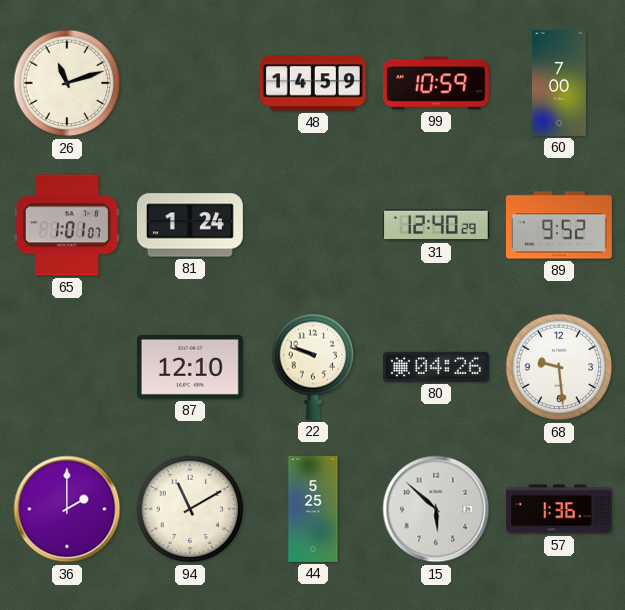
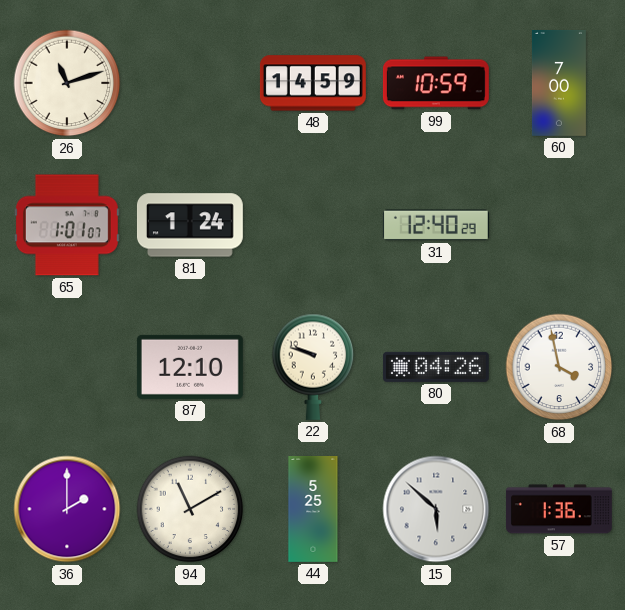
89: 9:52 -> none
68: 9:29 -> 3:58
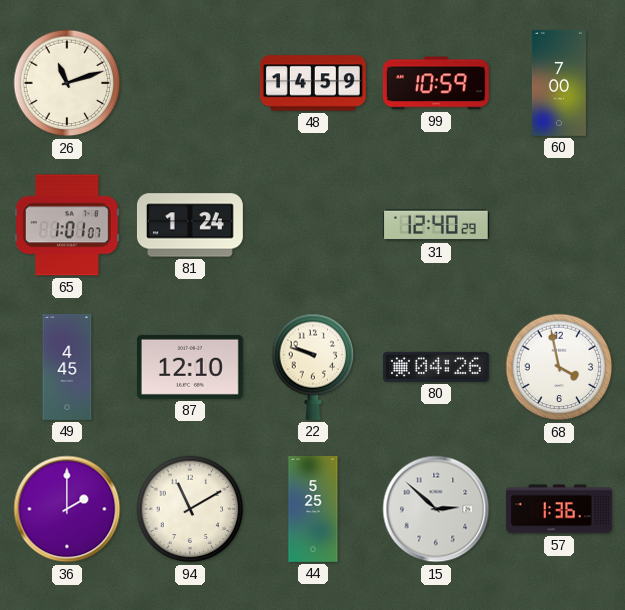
49: none -> 4:45
15: 5:52 -> 2:52
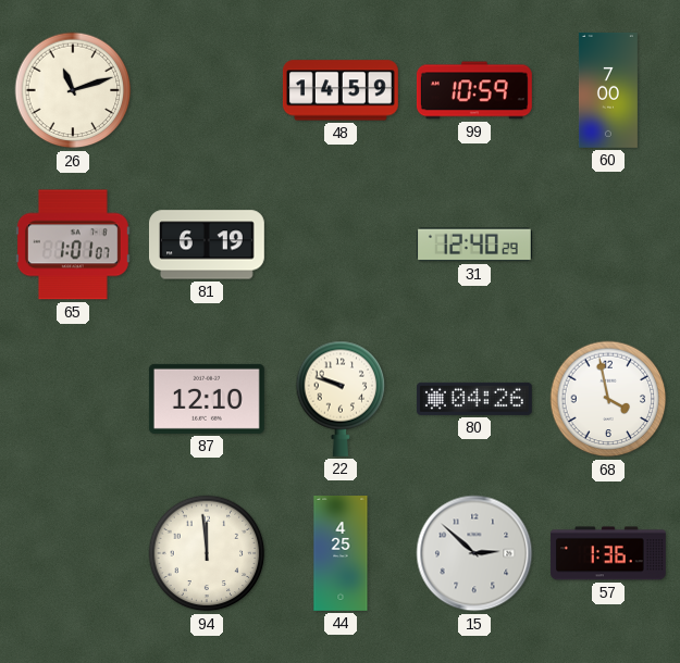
81: 1:24 -> 6:19
49: 4:45 -> none
36: 2:00 -> none
94: 11:10 -> 11:59
44: 5:25 -> 4:25
